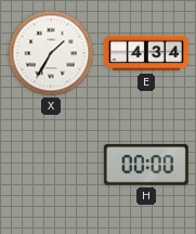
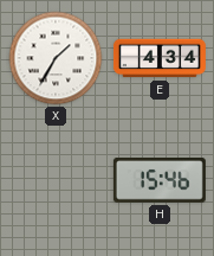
H: 00:00 -> 15:46
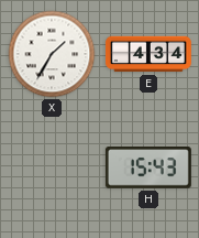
H: 15:46 -> 15:43
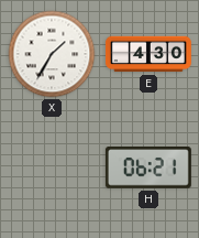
E: 4:34 -> 4:30
H: 15:43 -> 06:21
